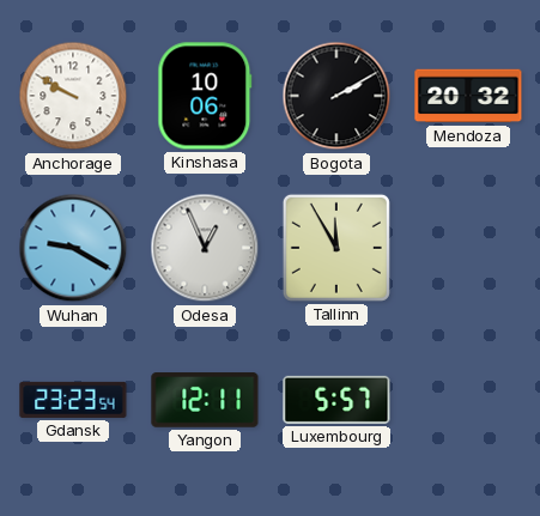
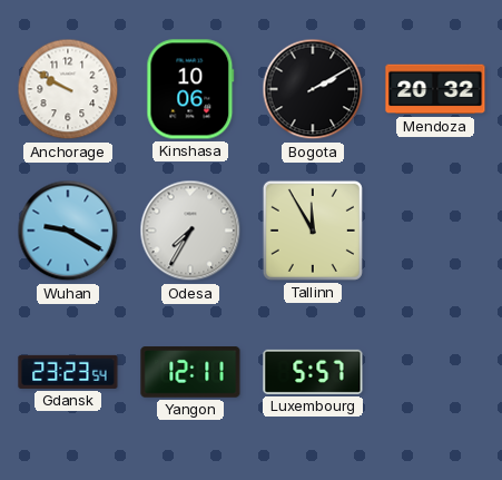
Odesa: 12:56 -> 7:35
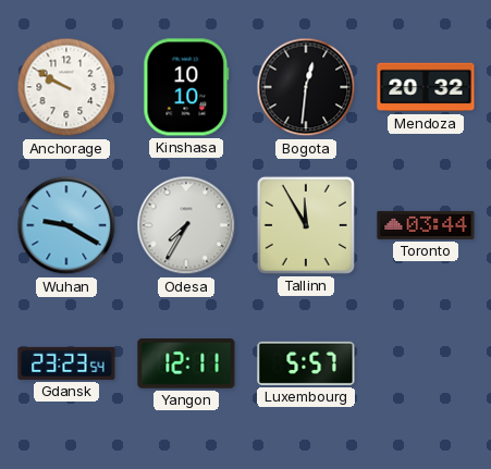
Kinshasa: 10:06 -> 10:10
Bogota: 2:10 -> 12:31
Toronto: none -> 03:44
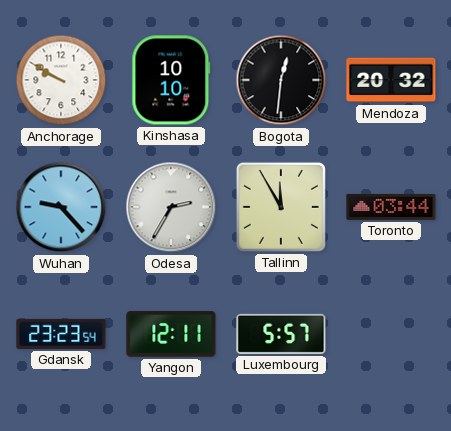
Wuhan: 9:20 -> 9:23
Odesa: 7:35 -> 2:35
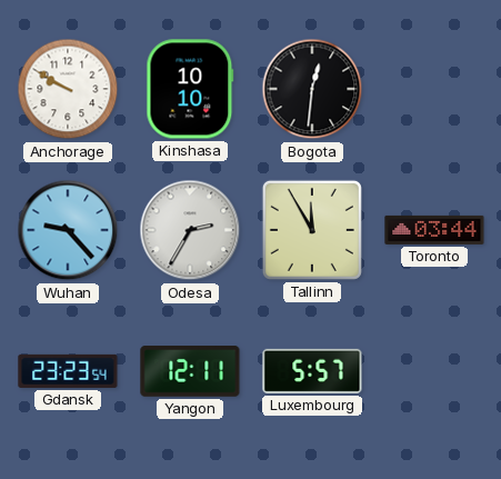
Mendoza: 20:32 -> none
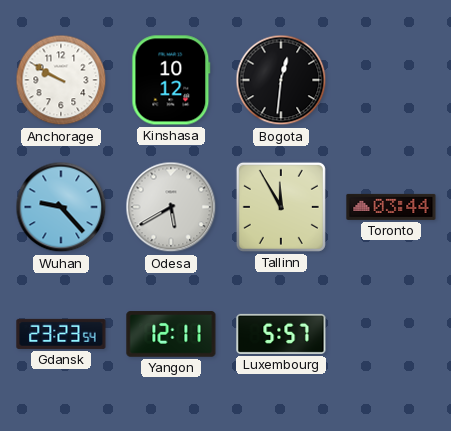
Kinshasa: 10:10 -> 10:12
Odesa: 2:35 -> 5:40
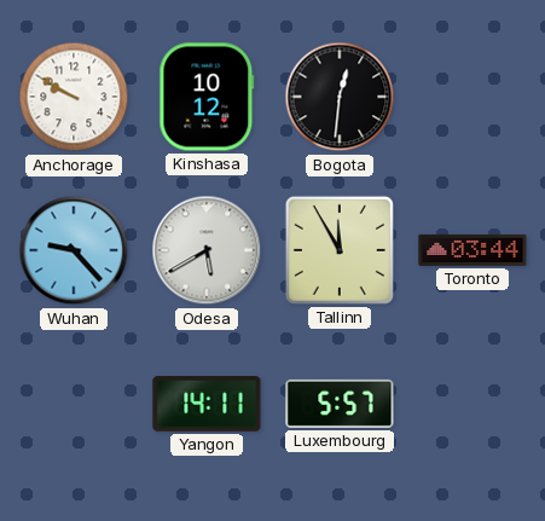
Gdansk: 23:23 -> none
Yangon: 12:11 -> 14:11
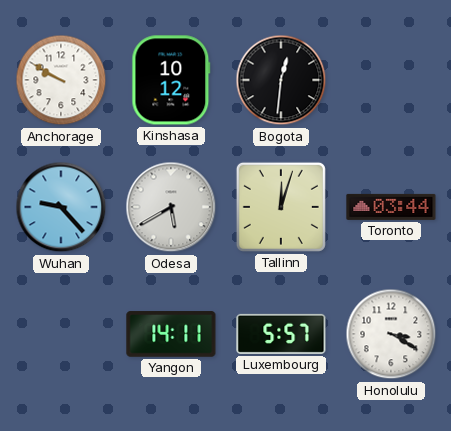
Tallinn: 11:55 -> 12:03
Honolulu: none -> 3:20
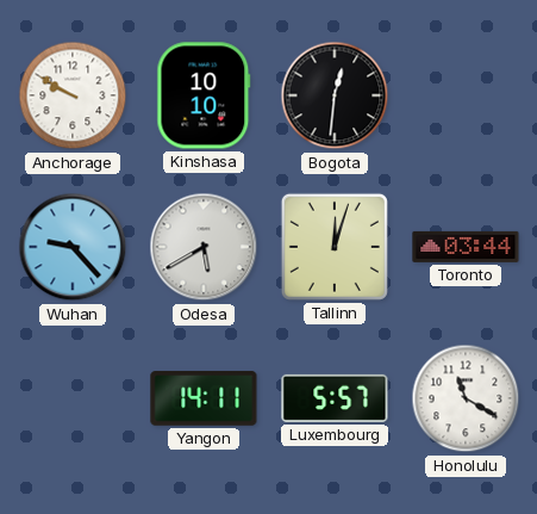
Kinshasa: 10:12 -> 10:10
Honolulu: 3:20 -> 11:20
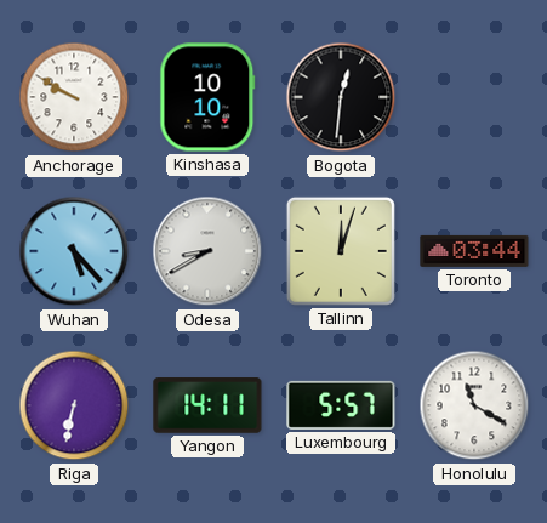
Wuhan: 9:23 -> 5:23
Odesa: 5:40 -> 8:40
Riga: none -> 6:32
